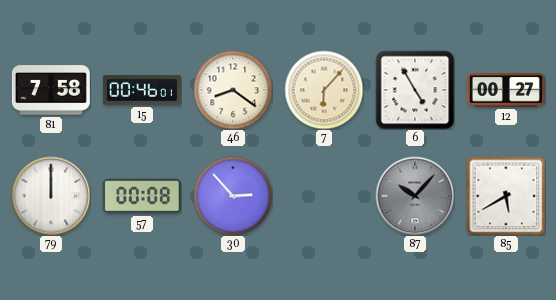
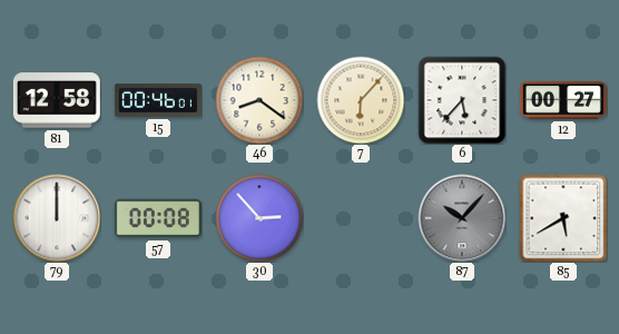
81: 7:58 -> 12:58
6: 4:55 -> 5:37
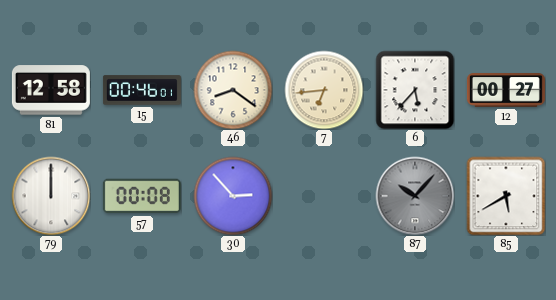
7: 6:07 -> 6:44
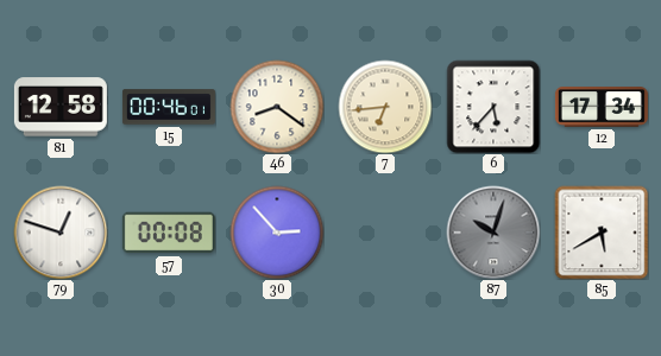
12: 00:27 -> 17:34
79: 12:00 -> 12:48
87: 10:07 -> 10:03
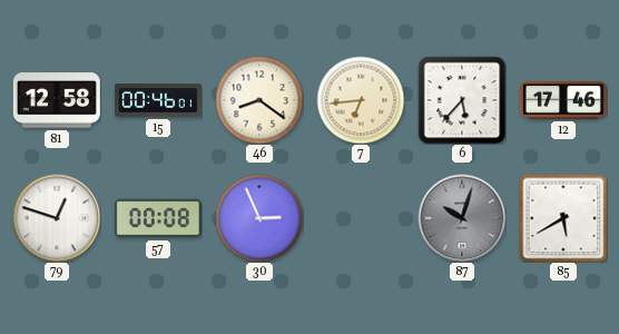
12: 17:34 -> 17:46
30: 2:53 -> 2:56
